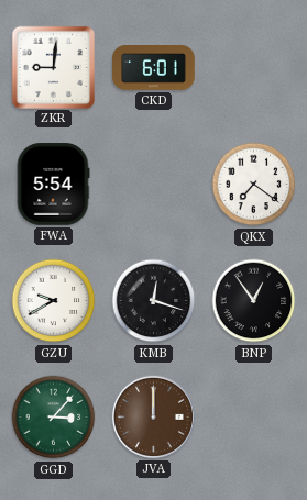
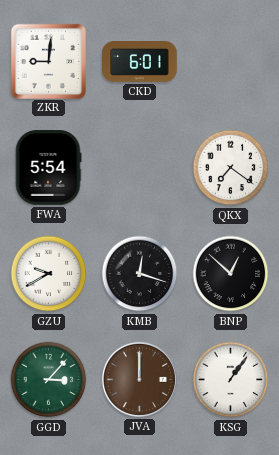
BNP: 12:54 -> 12:52
KSG: none -> 1:06
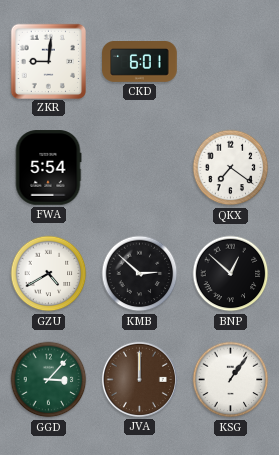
GZU: 9:40 -> 4:40
KMB: 12:18 -> 2:52
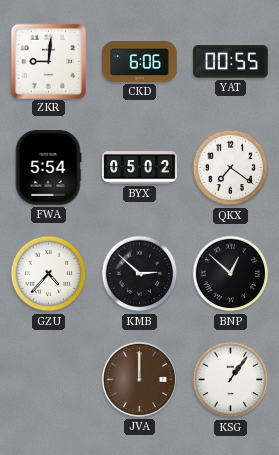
CKD: 6:01 -> 6:06
YAT: none -> 00:55
BYX: none -> 05:02
GZU: 4:40 -> 4:37
GGD: 3:07 -> none
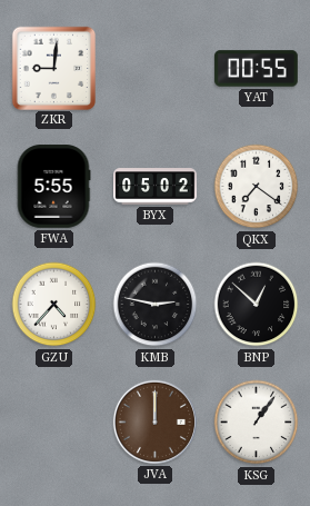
CKD: 6:06 -> none
FWA: 5:54 -> 5:55
KMB: 2:52 -> 2:47
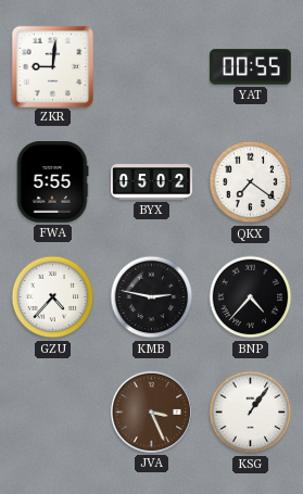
BNP: 12:52 -> 4:37
JVA: 12:00 -> 3:26
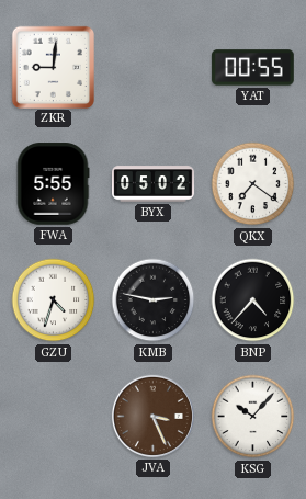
GZU: 4:37 -> 4:33
KSG: 1:06 -> 10:07
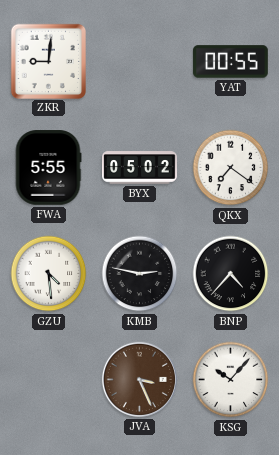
GZU: 4:33 -> 4:29
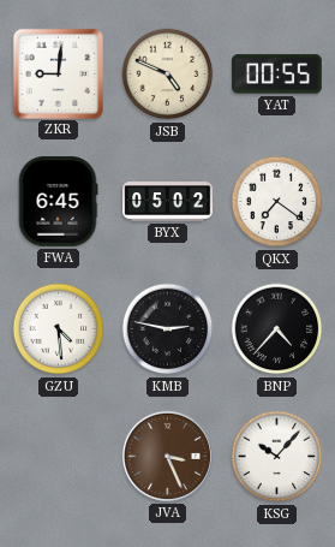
JSB: none -> 4:49
FWA: 5:55 -> 6:45
